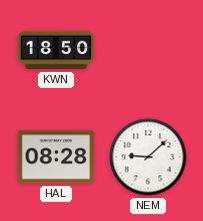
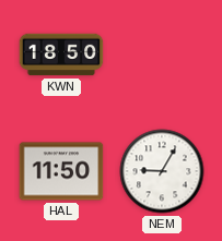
HAL: 08:28 -> 11:50
NEM: 9:08 -> 9:05
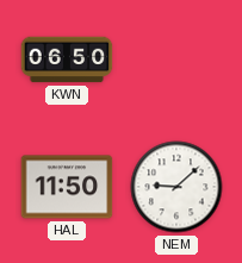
KWN: 18:50 -> 06:50
NEM: 9:05 -> 9:08
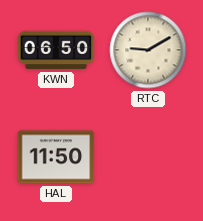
RTC: none -> 9:10
NEM: 9:08 -> none
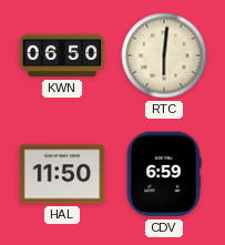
RTC: 9:10 -> 6:01
CDV: none -> 6:59
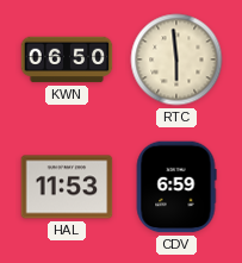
RTC: 6:01 -> 5:59
HAL: 11:50 -> 11:53
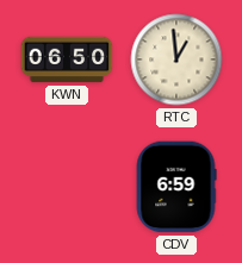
RTC: 5:59 -> 12:59
HAL: 11:53 -> none
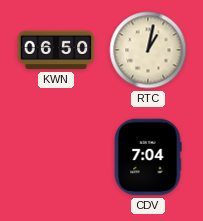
RTC: 12:59 -> 1:02
CDV: 6:59 -> 7:04
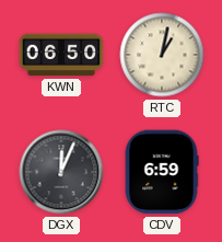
DGX: none -> 12:04
CDV: 7:04 -> 6:59
